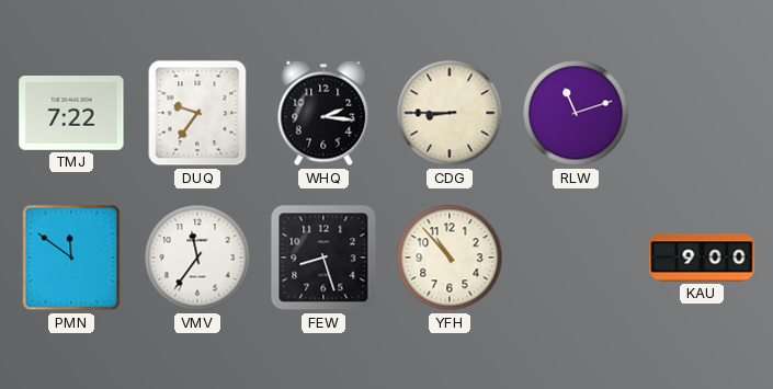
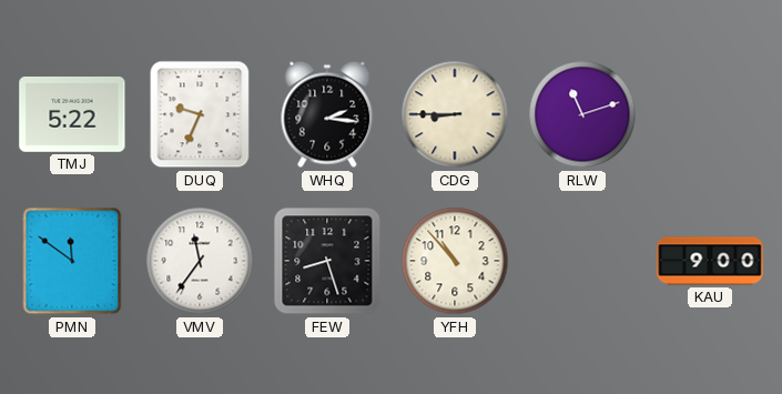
TMJ: 7:22 -> 5:22
DUQ: 9:36 -> 9:34
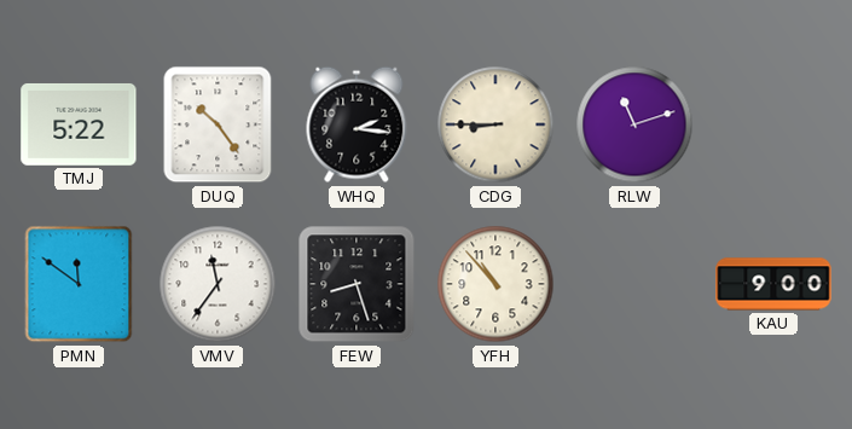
DUQ: 9:34 -> 10:24
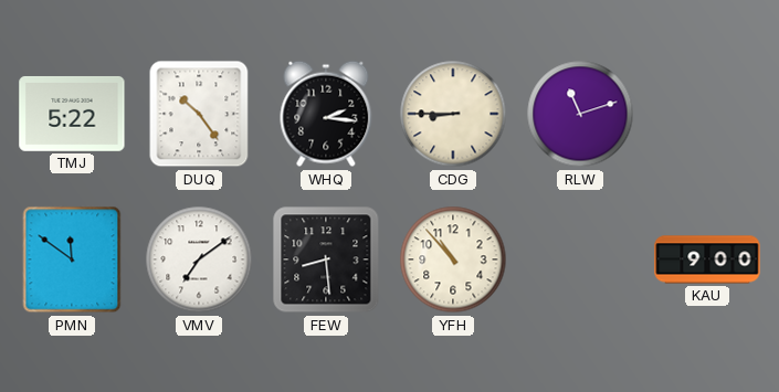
VMV: 11:36 -> 7:09
FEW: 8:27 -> 8:29
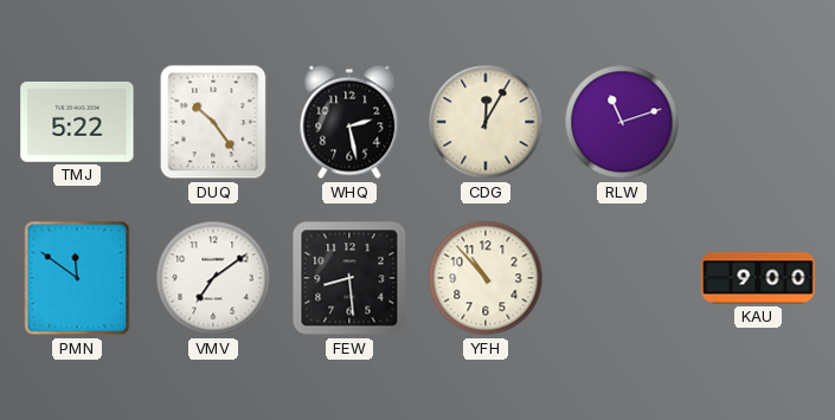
WHQ: 2:16 -> 2:28
CDG: 8:45 -> 12:05
